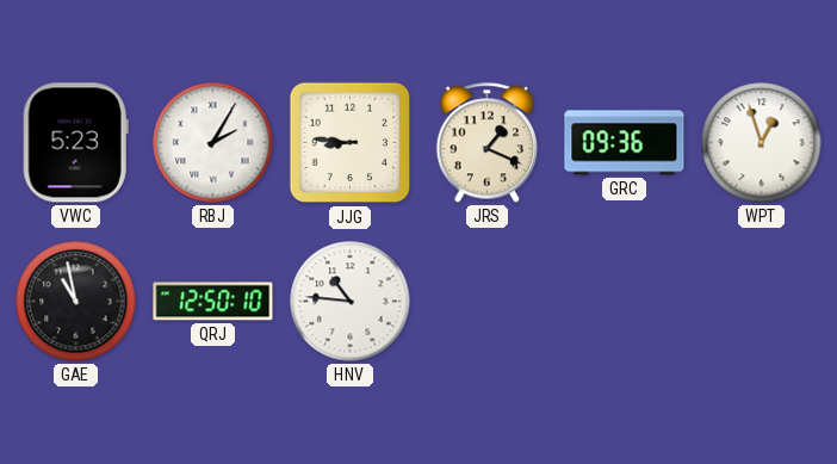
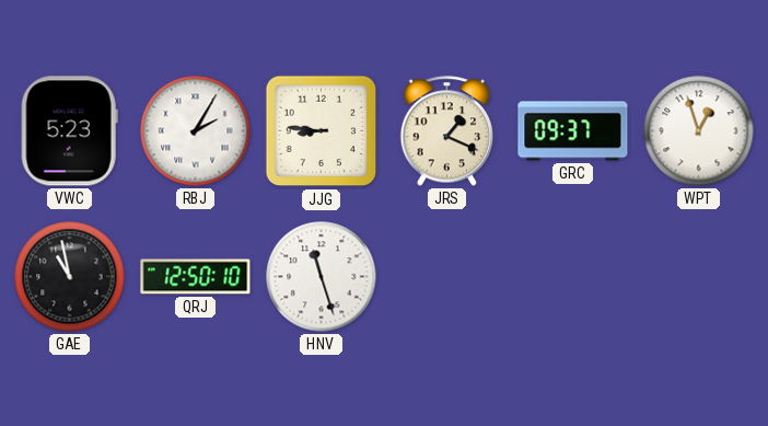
GRC: 09:36 -> 09:37
HNV: 10:46 -> 11:27
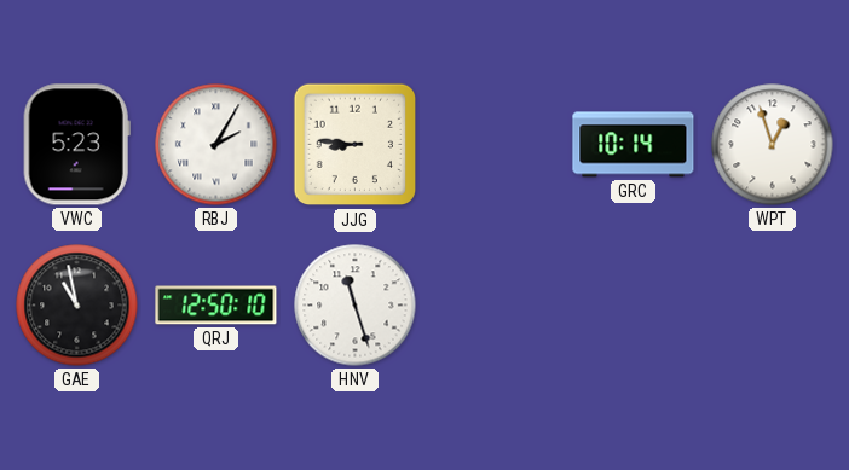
JRS: 1:19 -> none
GRC: 09:37 -> 10:14
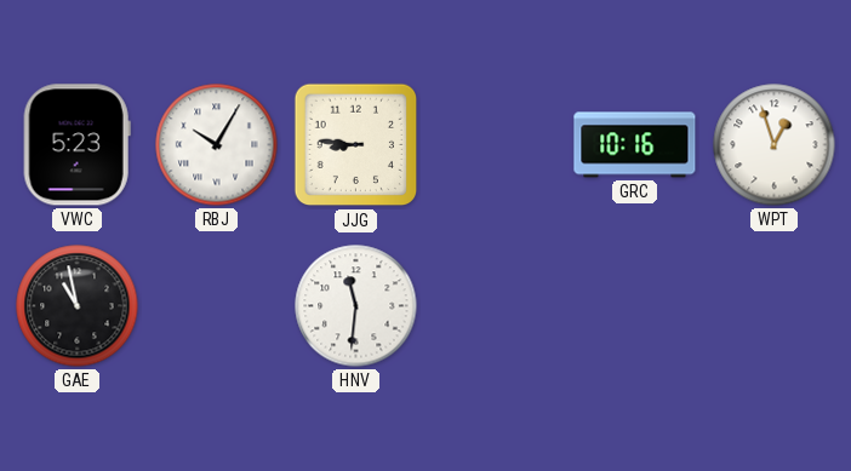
RBJ: 2:05 -> 10:05
GRC: 10:14 -> 10:16
QRJ: 12:50 -> none
HNV: 11:27 -> 11:31
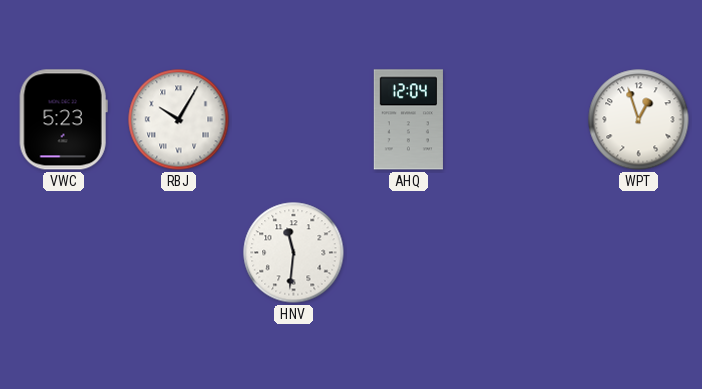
JJG: 8:46 -> none
AHQ: none -> 12:04
GRC: 10:16 -> none
GAE: 10:58 -> none
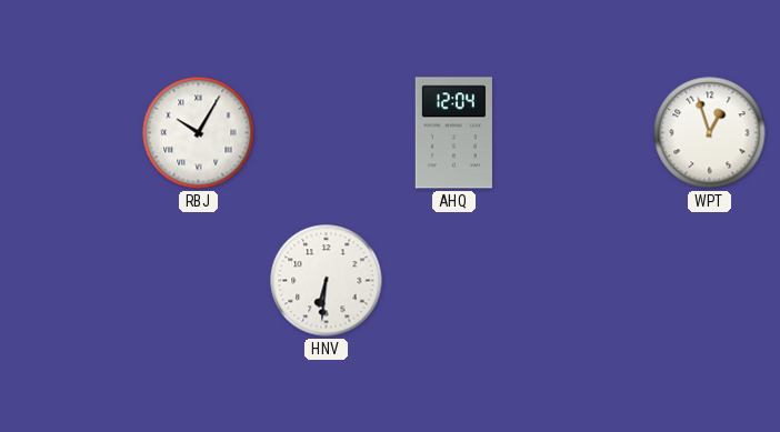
VWC: 5:23 -> none
HNV: 11:31 -> 6:31
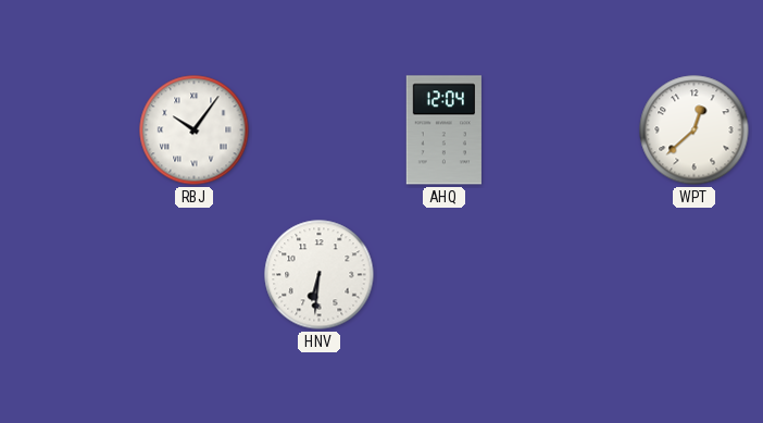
RBJ: 10:05 -> 10:06
WPT: 12:57 -> 12:38
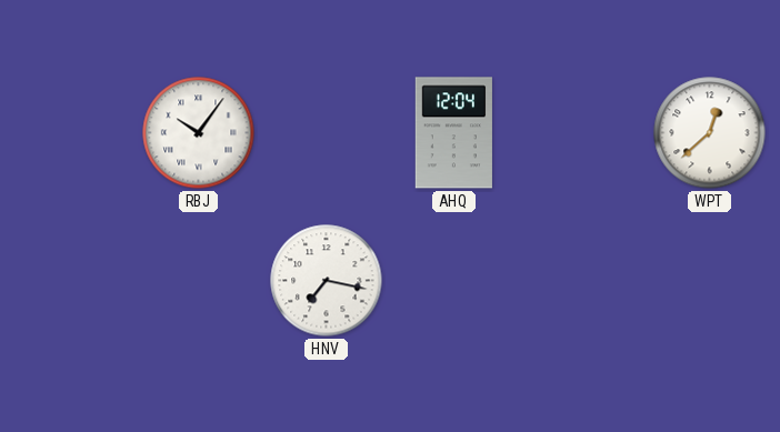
HNV: 6:31 -> 7:17
